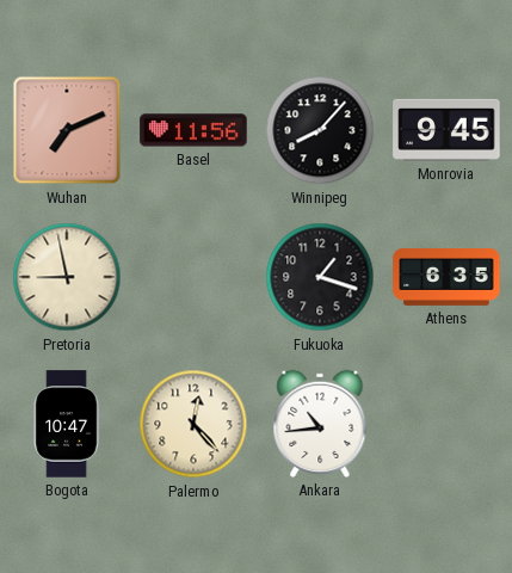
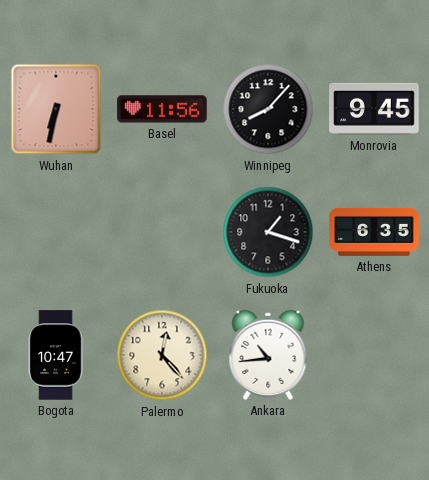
Wuhan: 7:11 -> 6:32
Pretoria: 8:58 -> none
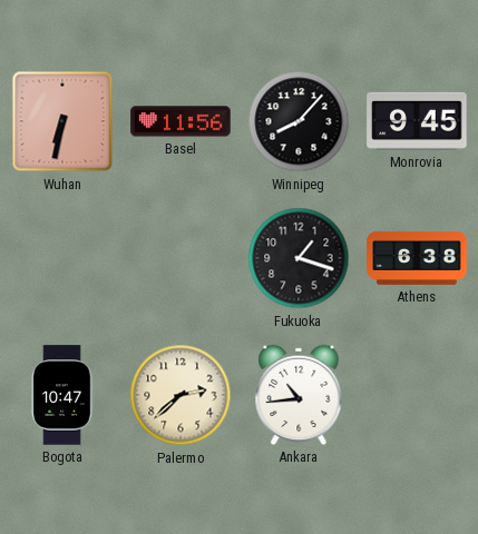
Athens: 6:35 -> 6:38
Palermo: 12:23 -> 2:38
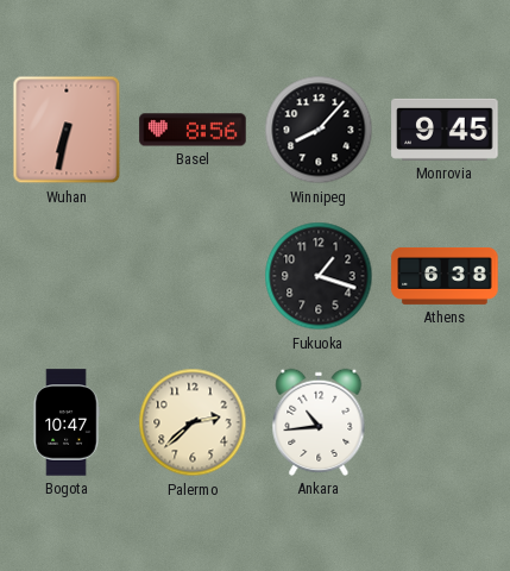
Basel: 11:56 -> 8:56
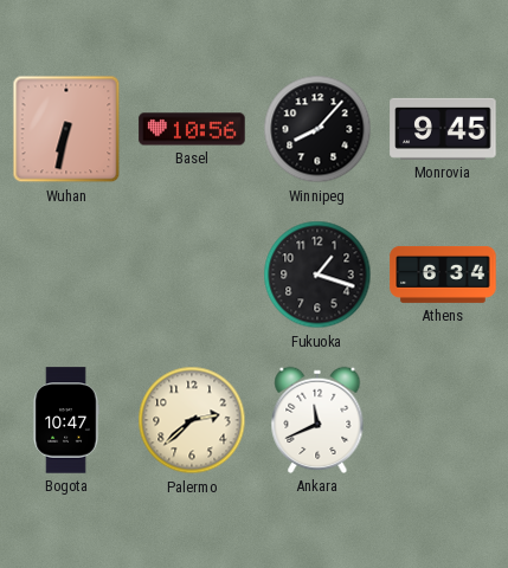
Basel: 8:56 -> 10:56
Athens: 6:38 -> 6:34
Ankara: 10:44 -> 11:41
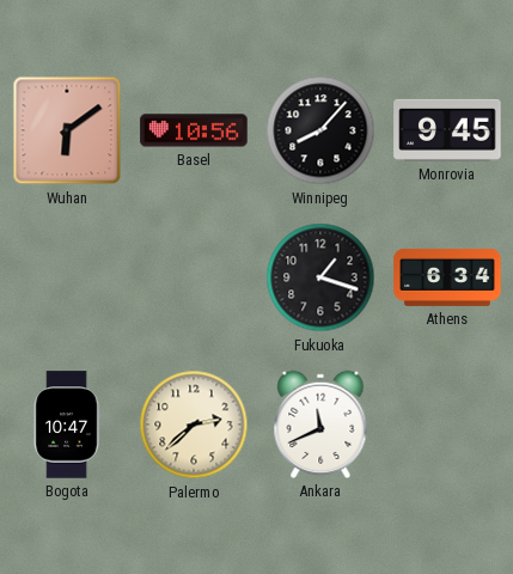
Wuhan: 6:32 -> 6:09
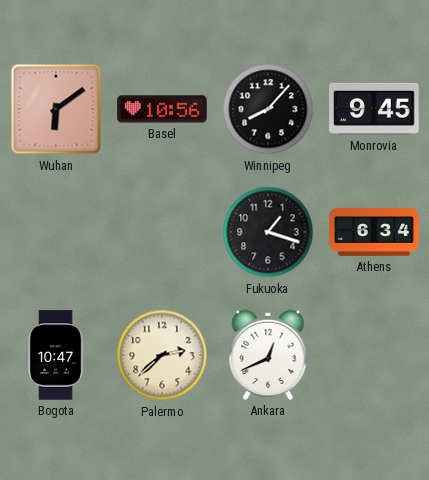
Ankara: 11:41 -> 12:41
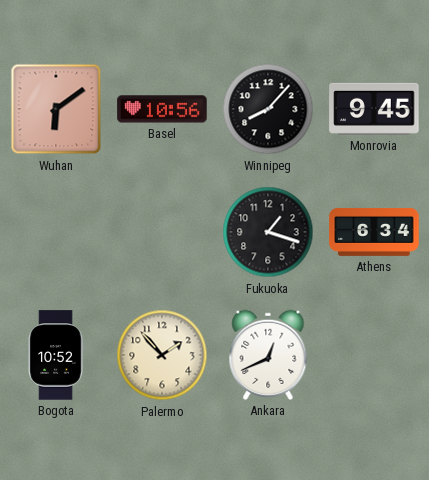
Bogota: 10:47 -> 10:52
Palermo: 2:38 -> 1:53
